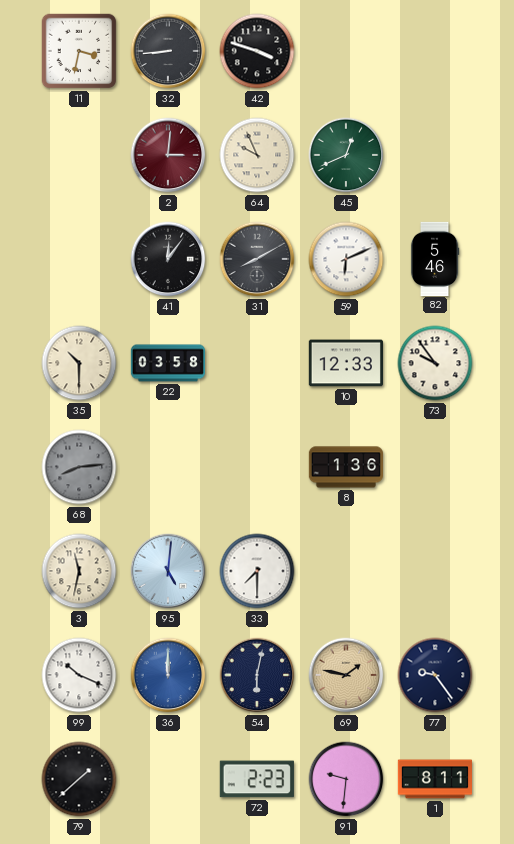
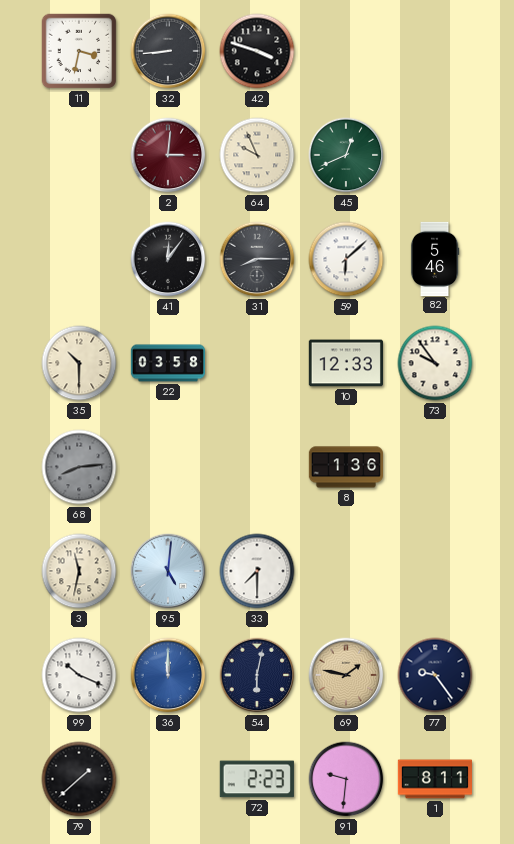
31: 8:10 -> 8:15
59: 6:11 -> 6:08
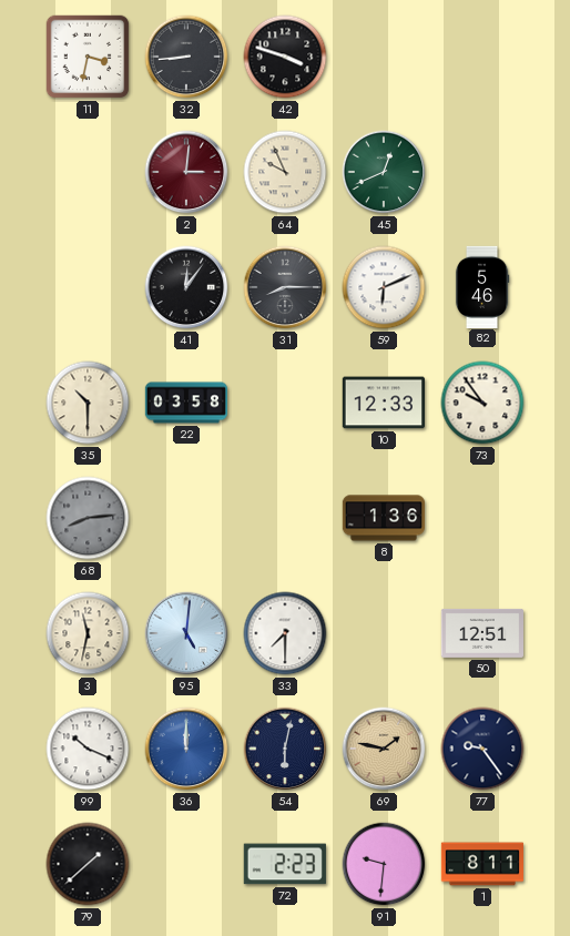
59: 6:08 -> 6:11
50: none -> 12:51
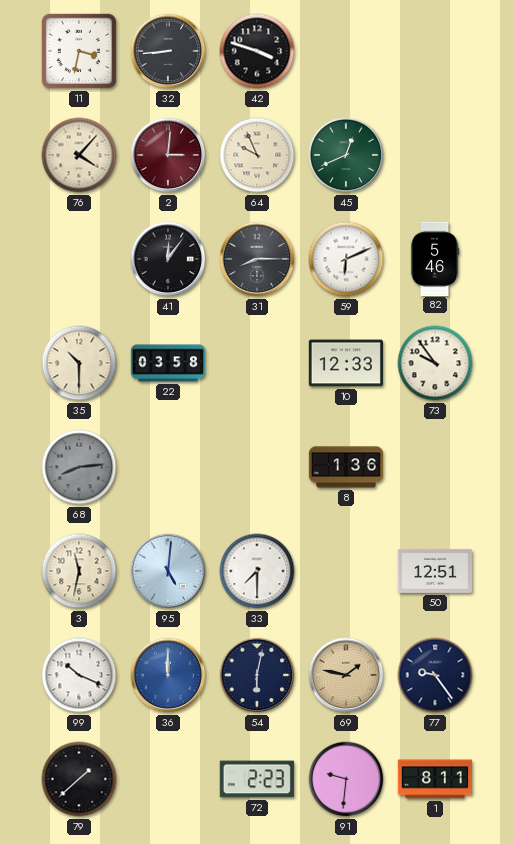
76: none -> 4:07
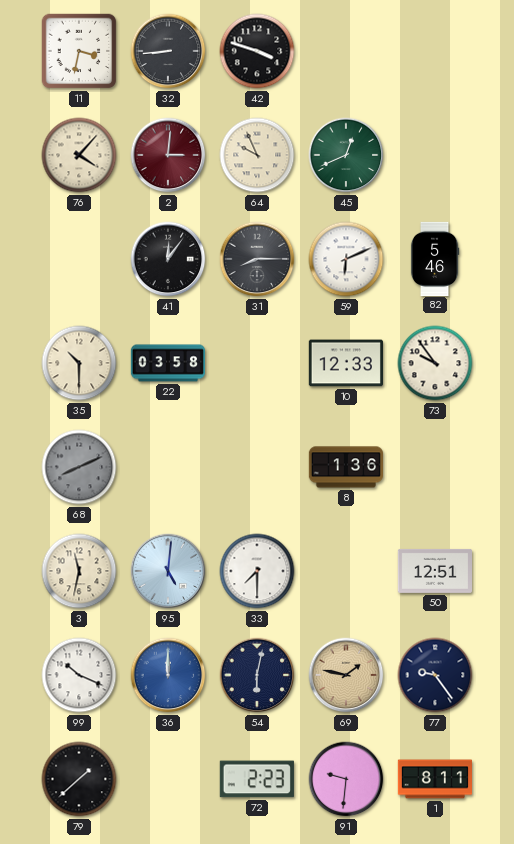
68: 8:14 -> 8:11
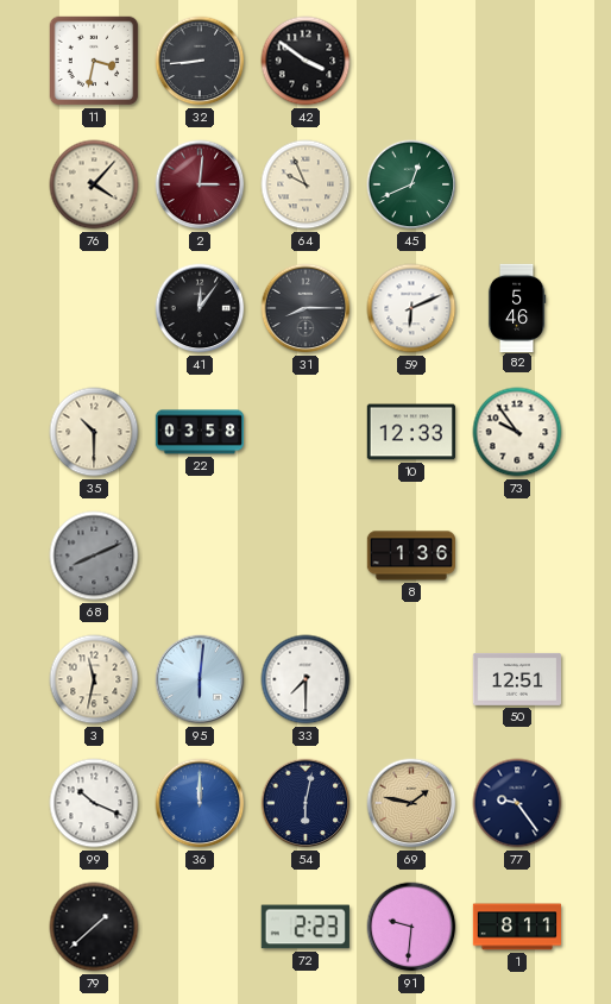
42: 3:48 -> 3:51
95: 5:01 -> 6:01
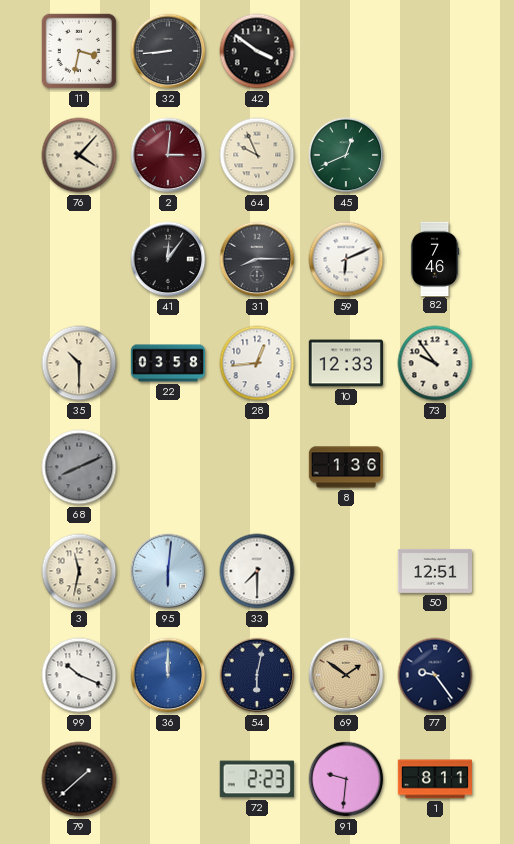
82: 5:46 -> 7:46
28: none -> 12:44
69: 1:47 -> 1:51
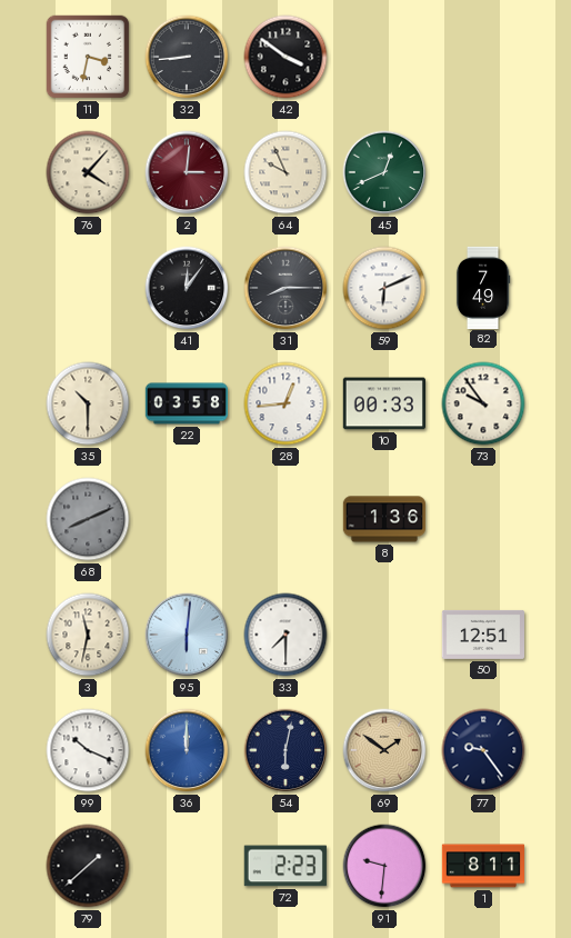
82: 7:46 -> 7:49
10: 12:33 -> 00:33
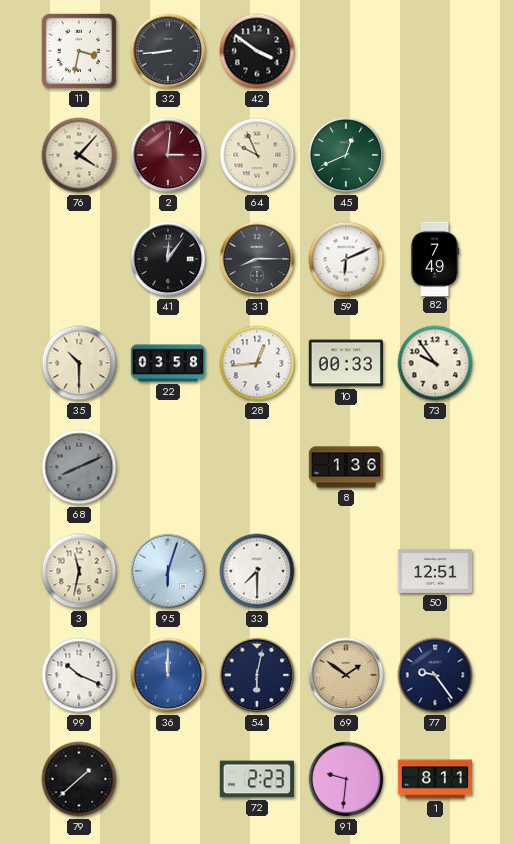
95: 6:01 -> 6:03
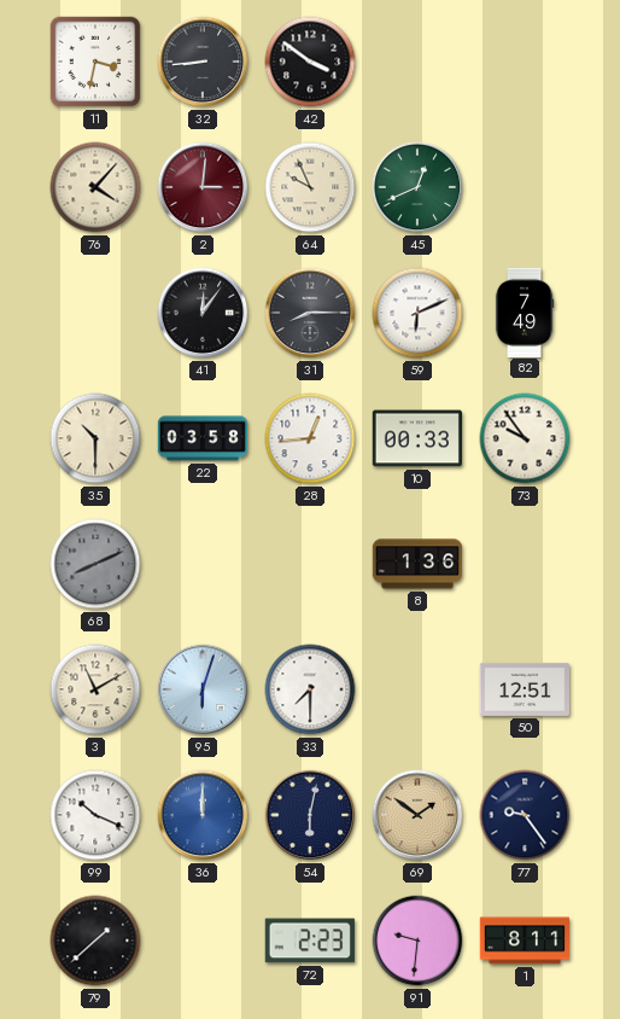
3: 11:32 -> 11:10
